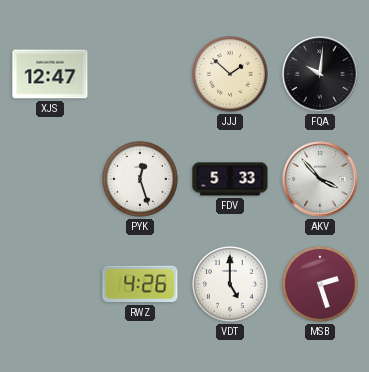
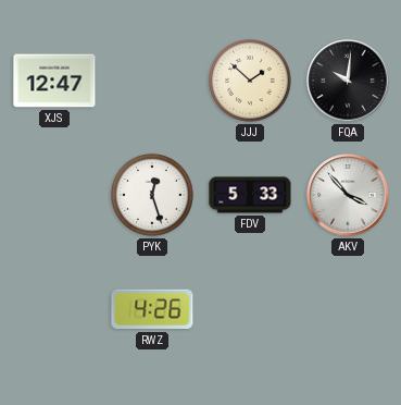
VDT: 5:00 -> none
MSB: 2:27 -> none
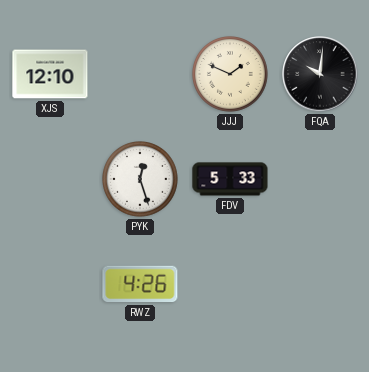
XJS: 12:47 -> 12:10
JJJ: 1:52 -> 1:49
AKV: 3:53 -> none
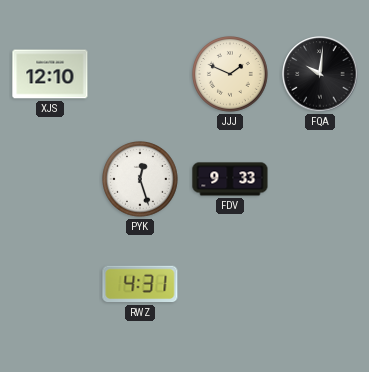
FDV: 5:33 -> 9:33
RWZ: 4:26 -> 4:31
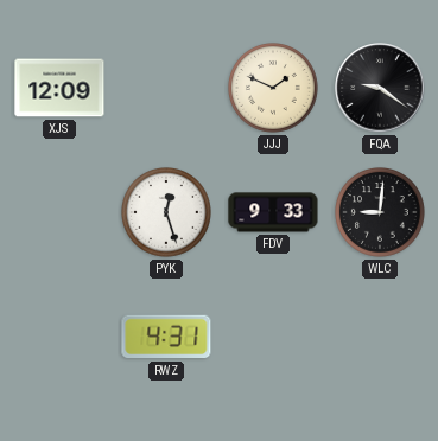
XJS: 12:10 -> 12:09
FQA: 10:01 -> 9:21
WLC: none -> 9:01
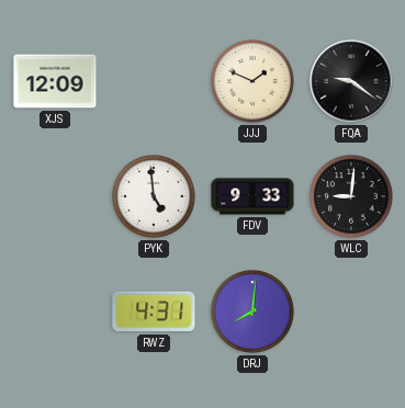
PYK: 12:27 -> 4:59
DRJ: none -> 8:01
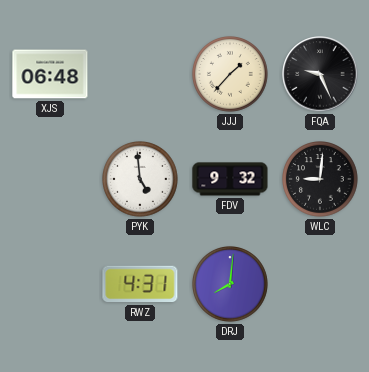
XJS: 12:09 -> 06:48
JJJ: 1:49 -> 1:37
FQA: 9:21 -> 9:26
FDV: 9:33 -> 9:32
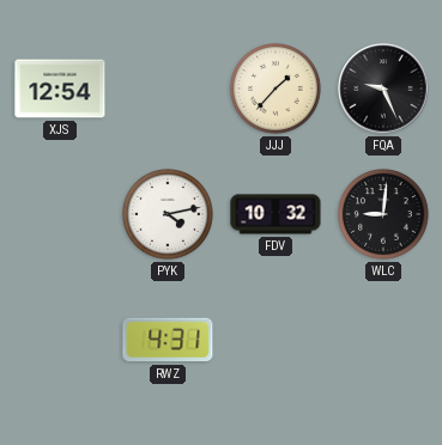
XJS: 06:48 -> 12:54
PYK: 4:59 -> 4:13
FDV: 9:32 -> 10:32
DRJ: 8:01 -> none
